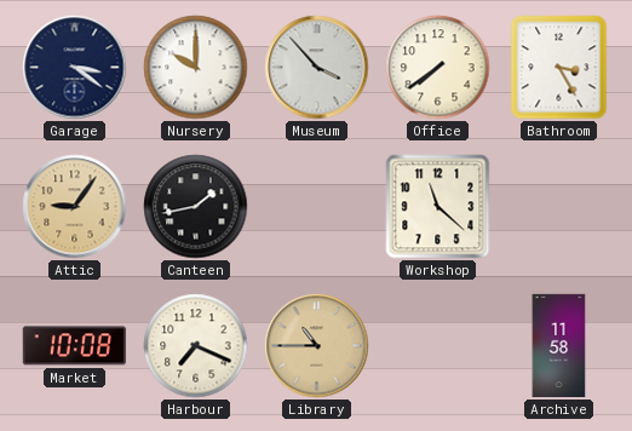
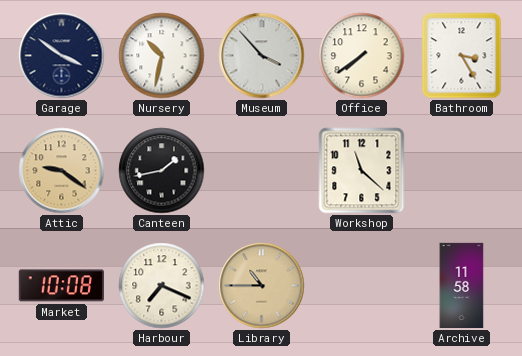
Garage: 3:21 -> 3:51
Nursery: 10:00 -> 10:32
Attic: 9:06 -> 9:21
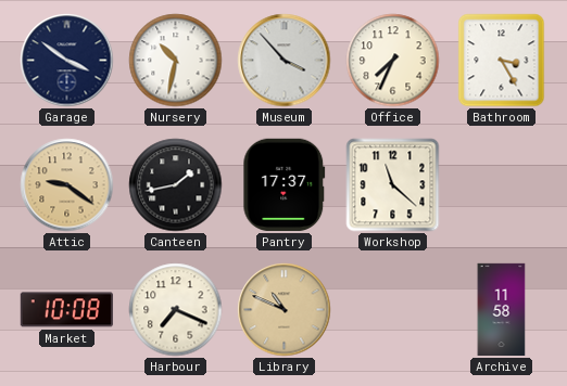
Office: 7:39 -> 7:34
Pantry: none -> 17:37
Library: 10:45 -> 10:49
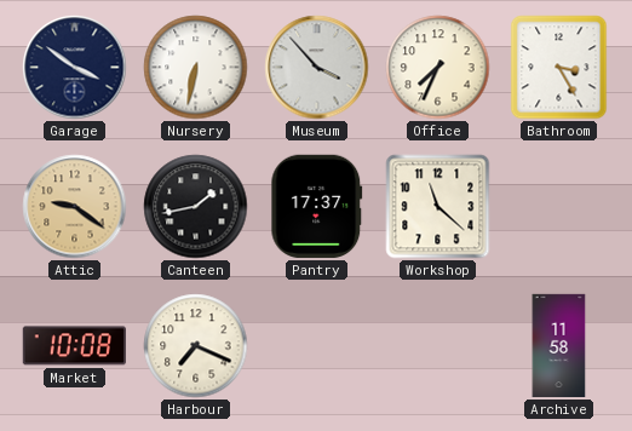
Nursery: 10:32 -> 6:32
Library: 10:49 -> none
